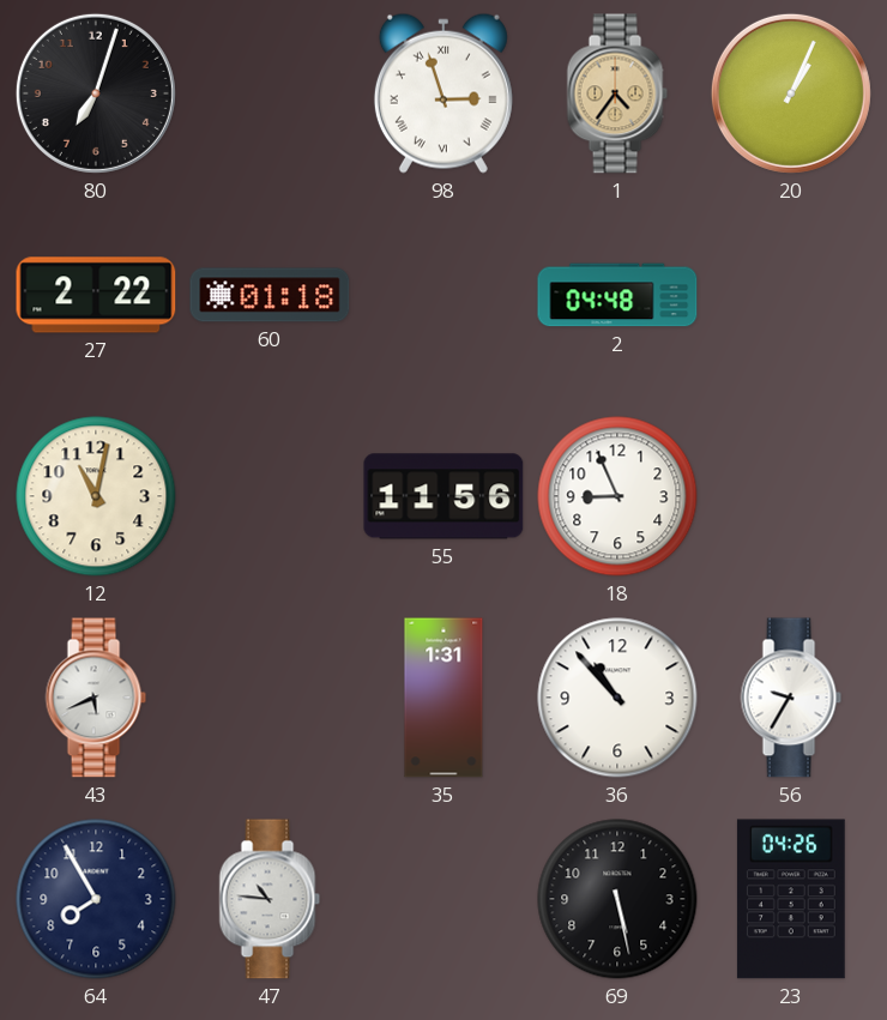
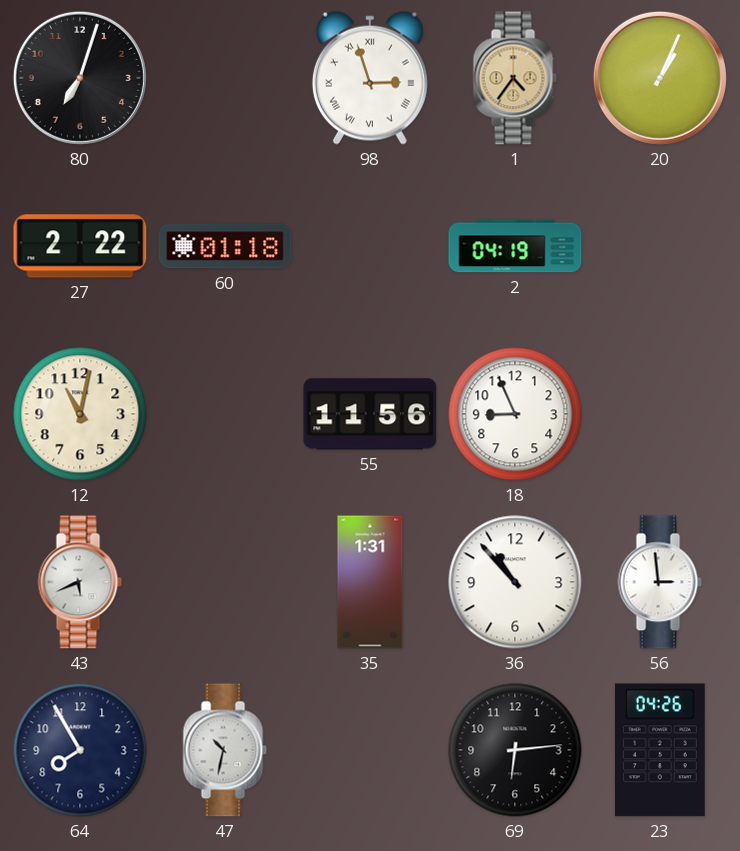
2: 04:48 -> 04:19
56: 9:35 -> 2:59
47: 10:46 -> 10:32
69: 5:28 -> 6:14
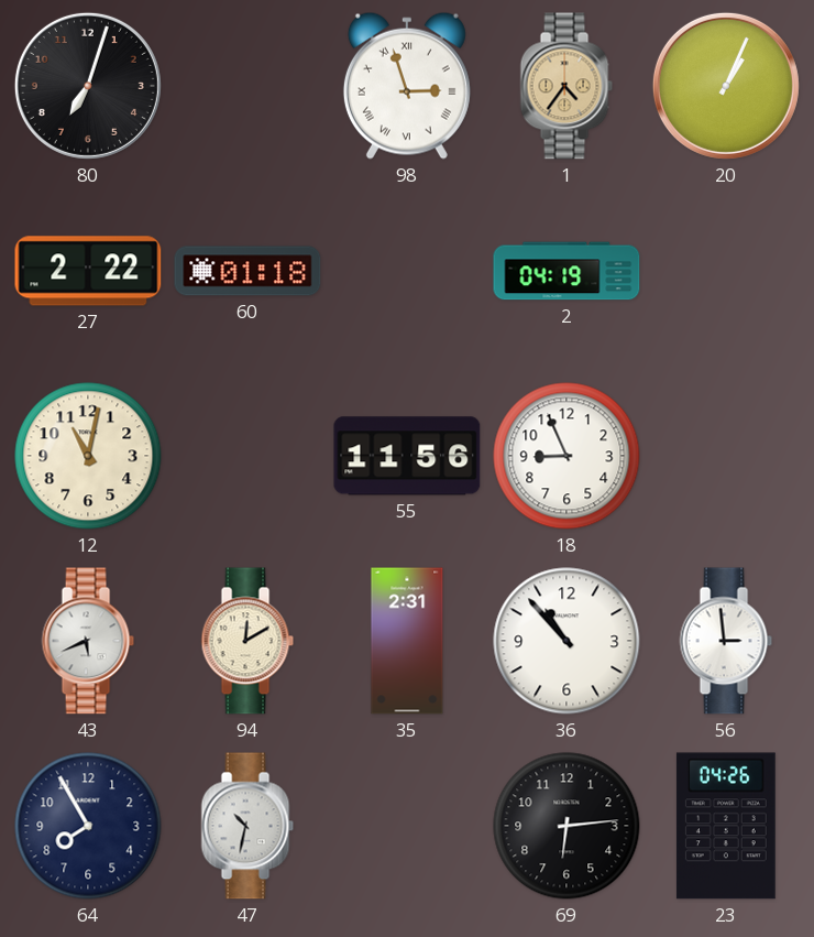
94: none -> 12:10
35: 1:31 -> 2:31
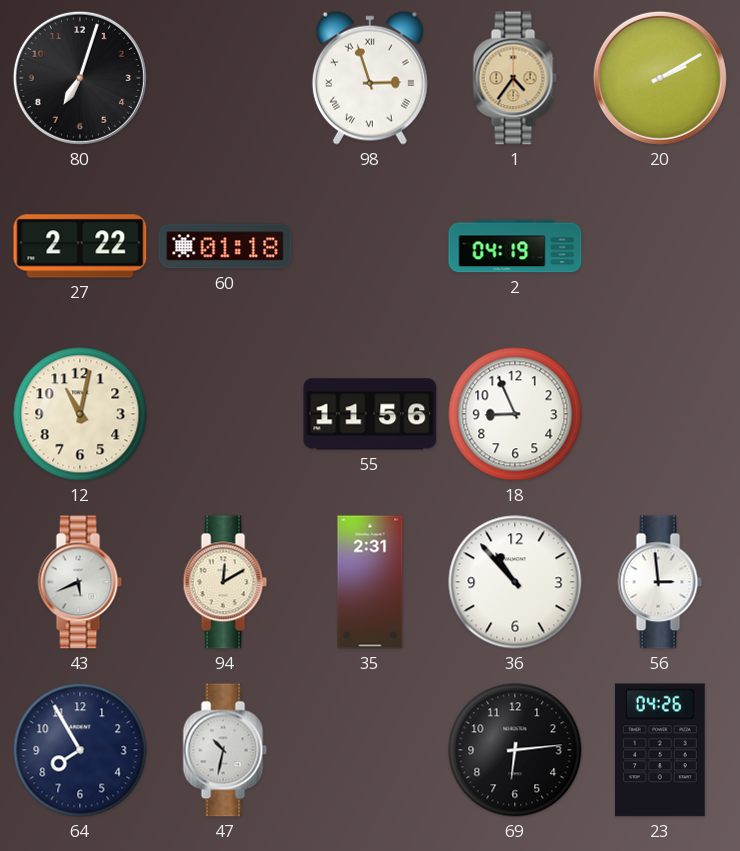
20: 1:04 -> 2:10
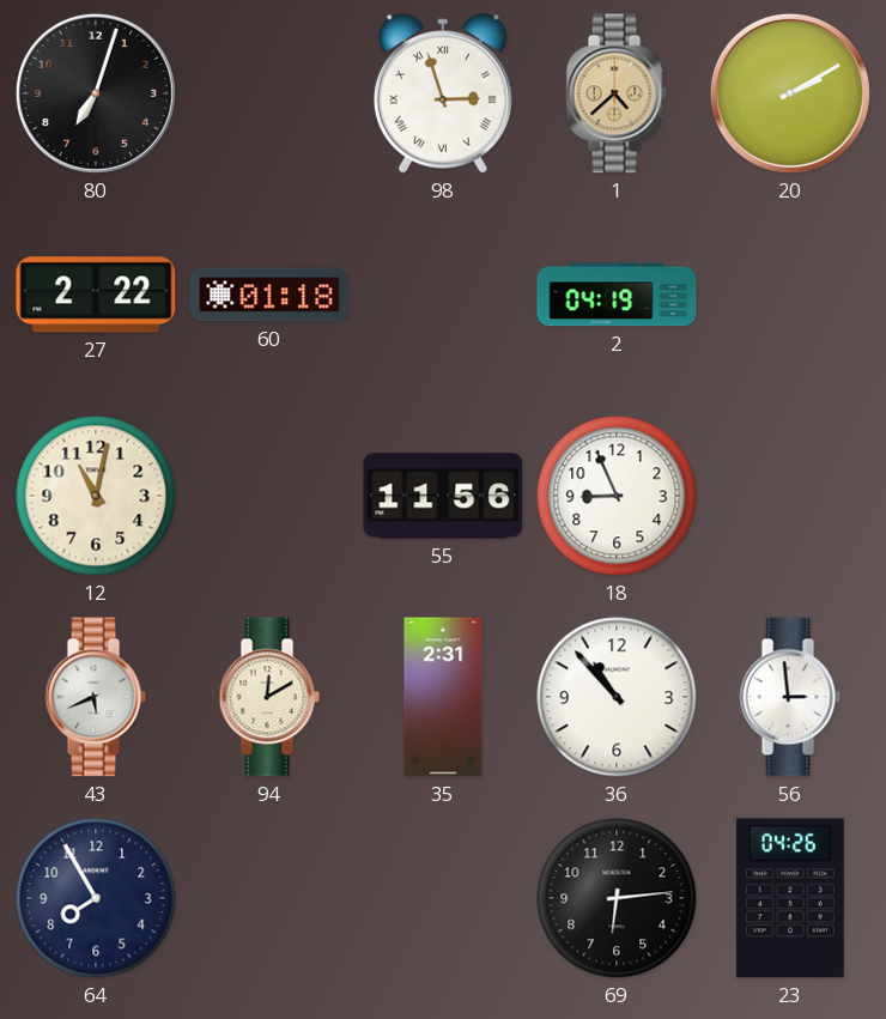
1: 4:36 -> 4:38
47: 10:32 -> none
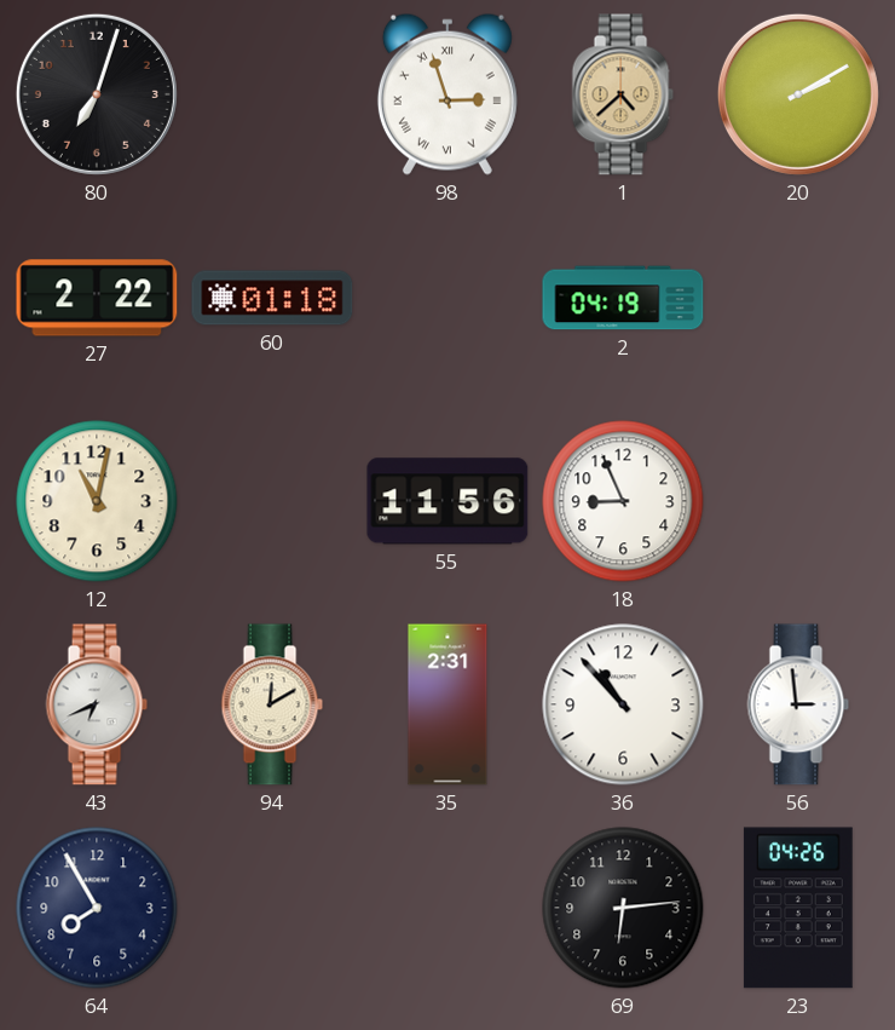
43: 5:41 -> 6:41
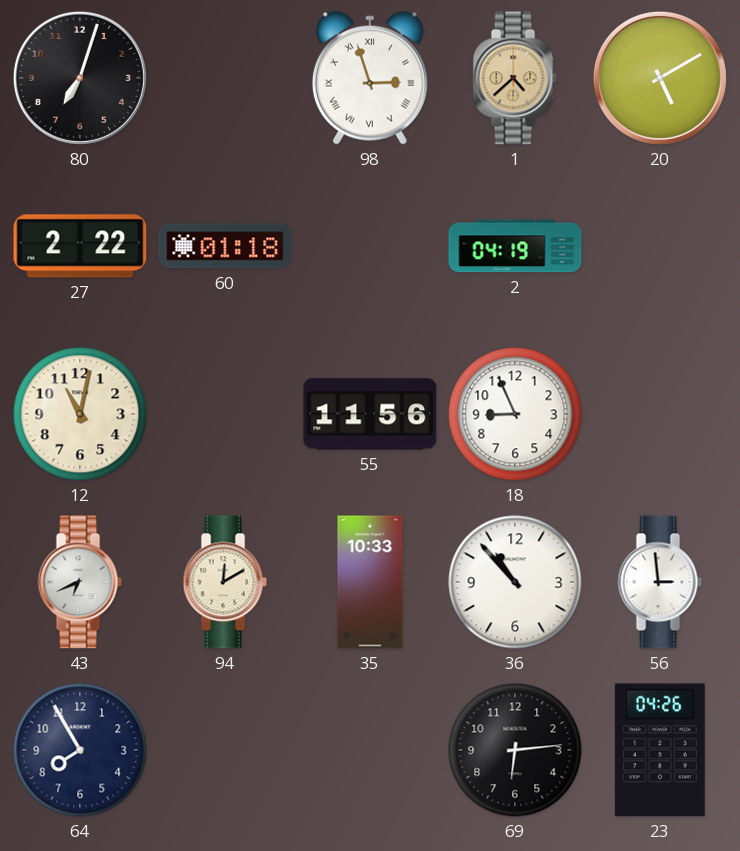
20: 2:10 -> 5:10
35: 2:31 -> 10:33
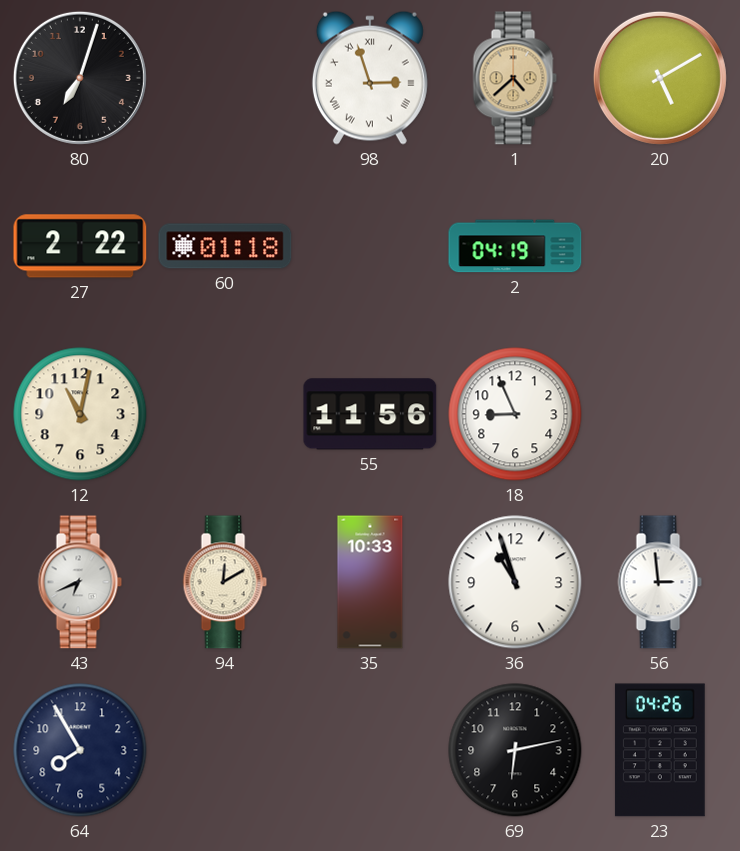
36: 10:53 -> 10:57
69: 6:14 -> 6:13
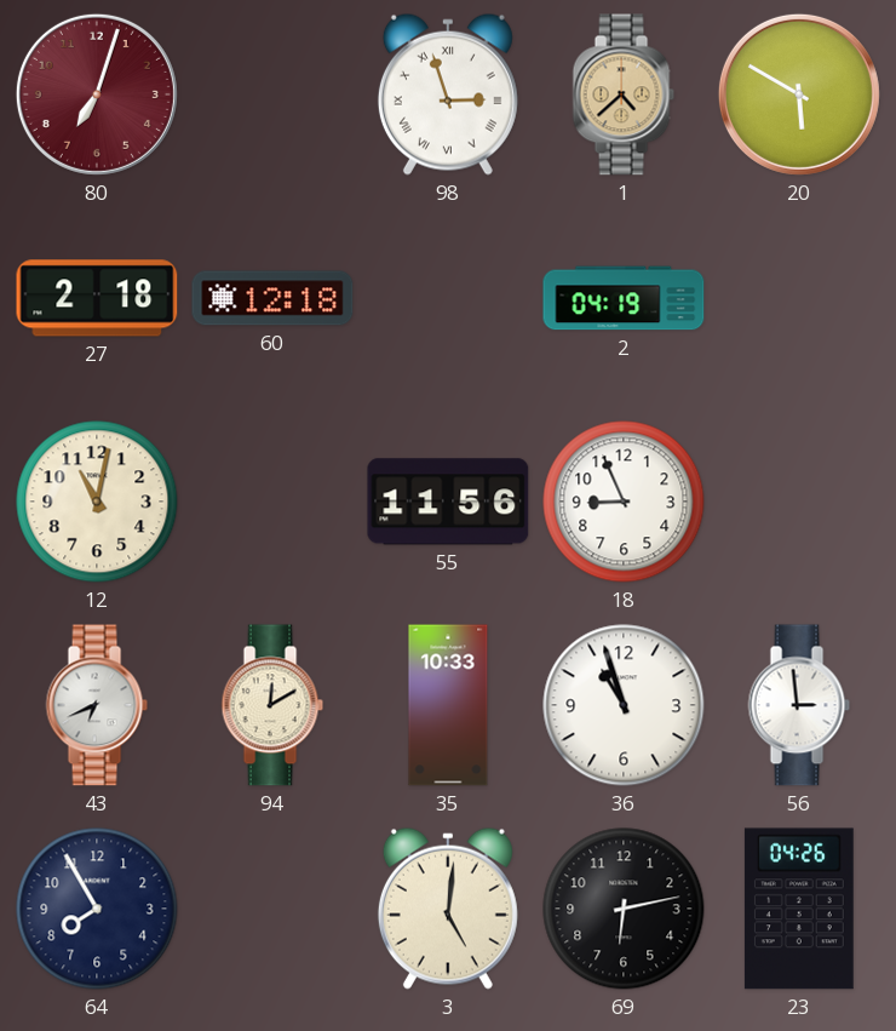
80 dial: black -> burgundy
20: 5:10 -> 5:50
27: 2:22 -> 2:18
60: 01:18 -> 12:18
3: none -> 5:01
